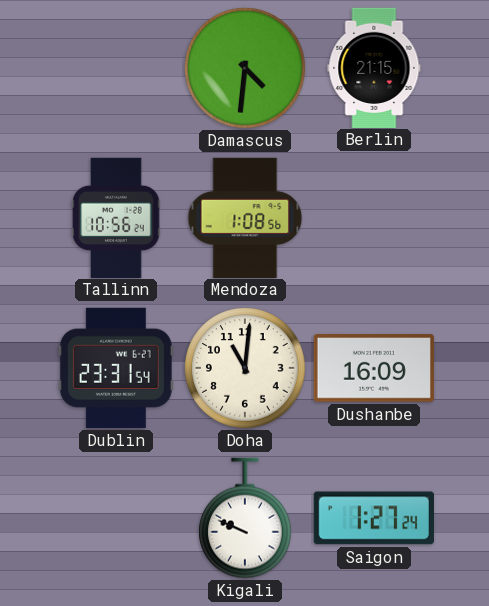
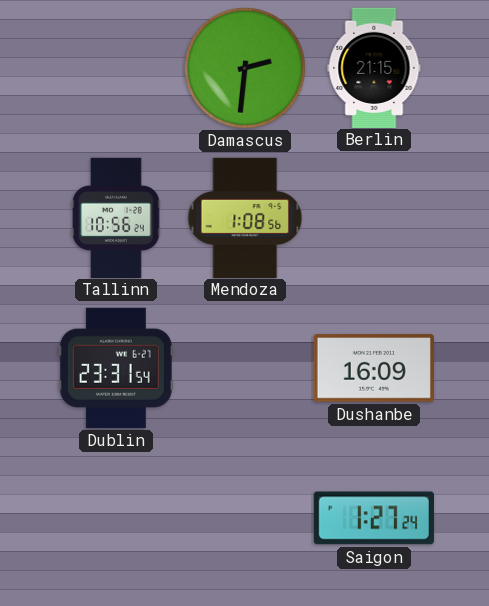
Damascus: 4:31 -> 2:31
Doha: 11:01 -> none
Kigali: 9:49 -> none
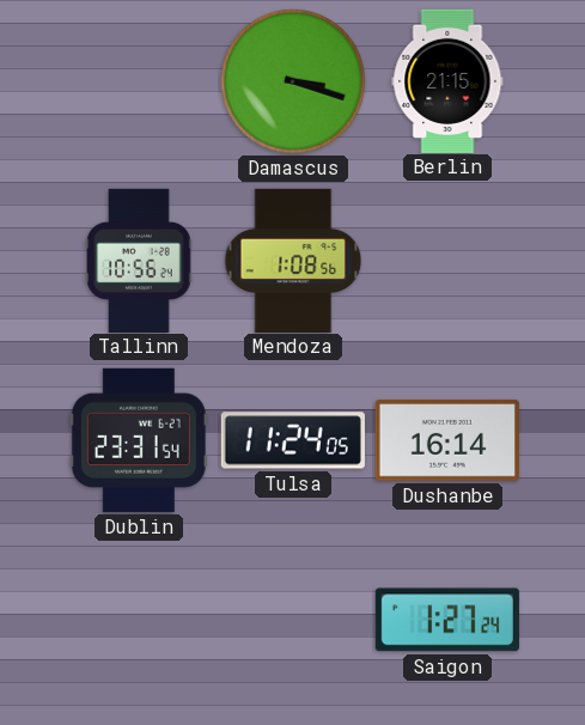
Damascus: 2:31 -> 3:18
Tulsa: none -> 11:24
Dushanbe: 16:09 -> 16:14
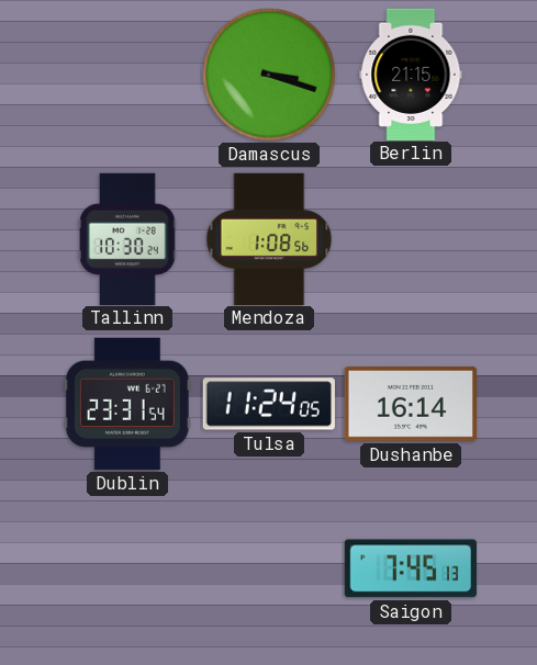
Tallinn: 10:56 -> 10:30
Saigon: 1:27 -> 7:45
